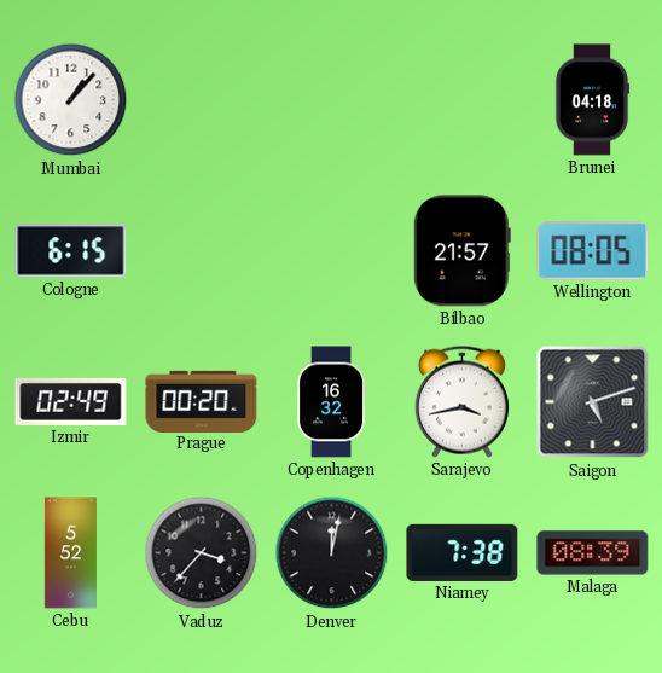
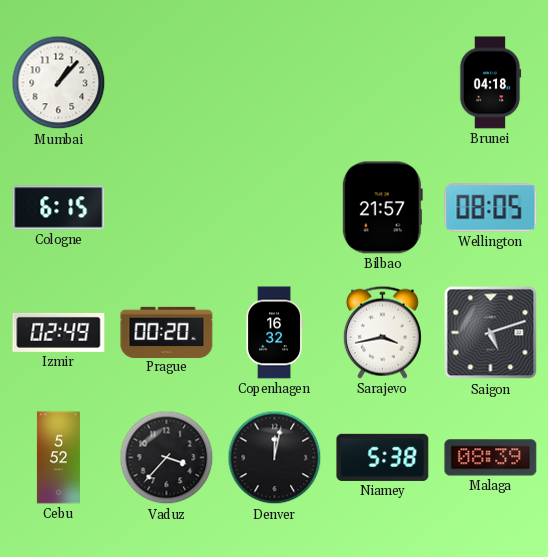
Niamey: 7:38 -> 5:38
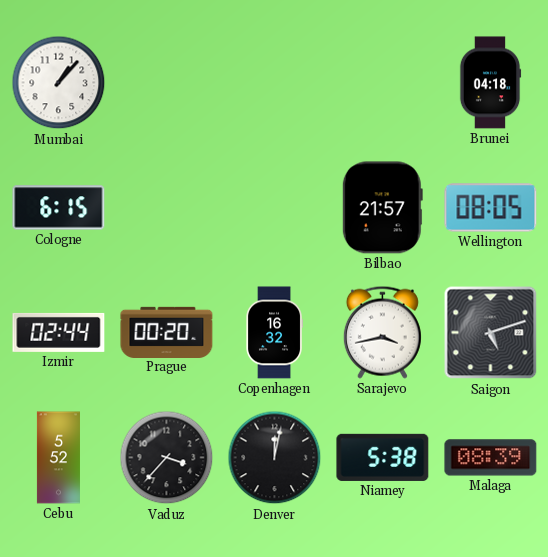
Izmir: 02:49 -> 02:44
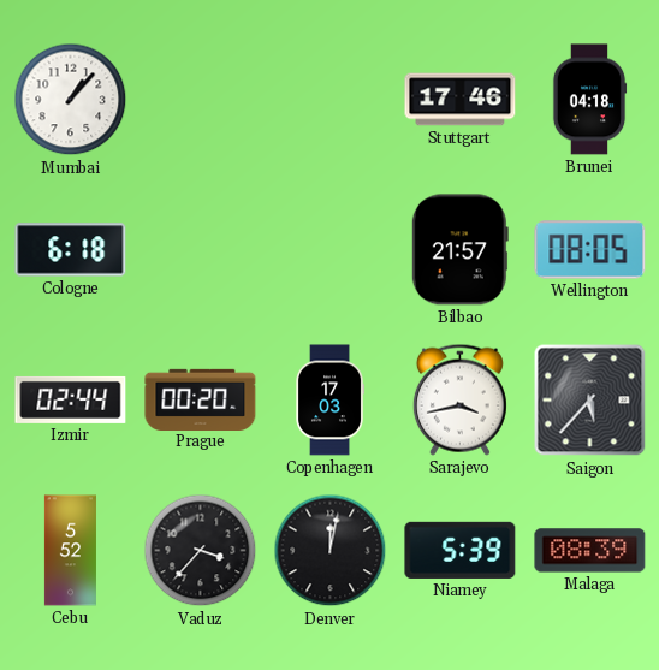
Stuttgart: none -> 17:46
Cologne: 6:15 -> 6:18
Copenhagen: 16:32 -> 17:03
Saigon: 5:12 -> 5:37
Niamey: 5:38 -> 5:39
